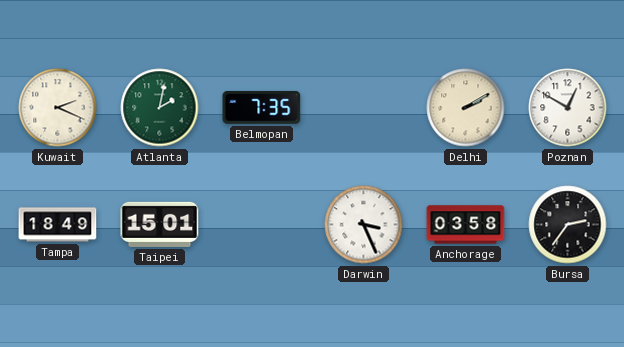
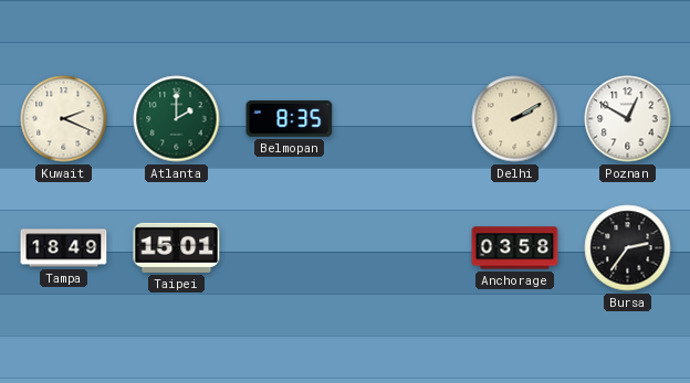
Atlanta: 2:02 -> 2:00
Belmopan: 7:35 -> 8:35
Darwin: 3:26 -> none
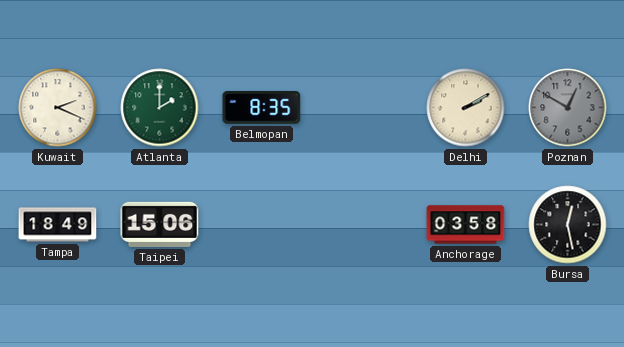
Poznan dial: white -> grey
Taipei: 15:01 -> 15:06
Bursa: 2:36 -> 12:28
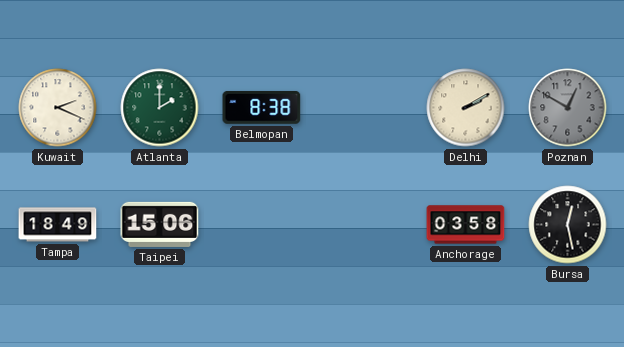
Belmopan: 8:35 -> 8:38
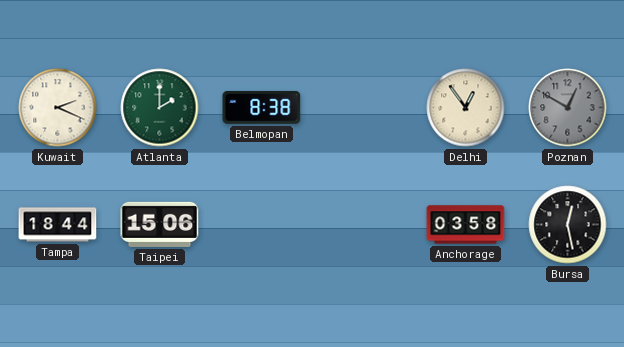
Delhi: 2:10 -> 12:54
Tampa: 18:49 -> 18:44
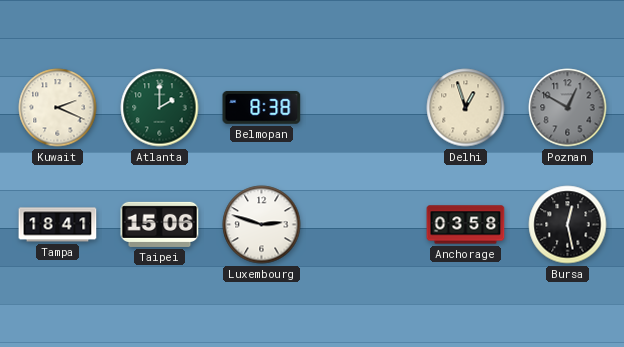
Delhi: 12:54 -> 12:57
Tampa: 18:44 -> 18:41
Luxembourg: none -> 2:48
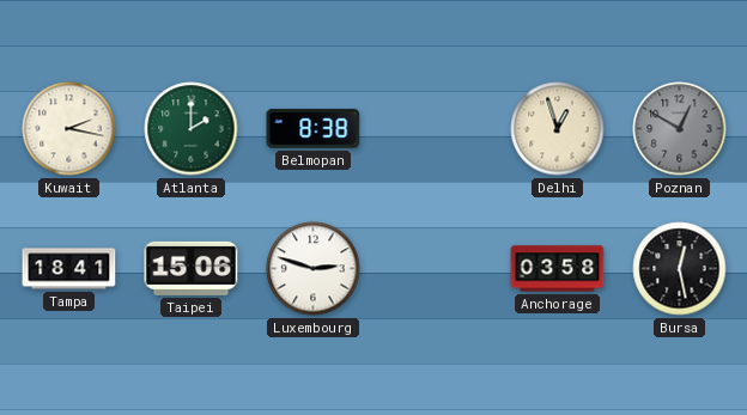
Kuwait: 2:19 -> 2:17
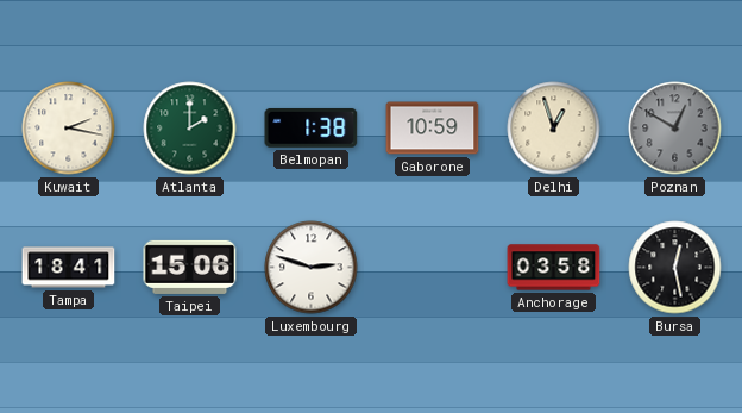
Belmopan: 8:38 -> 1:38
Gaborone: none -> 10:59
